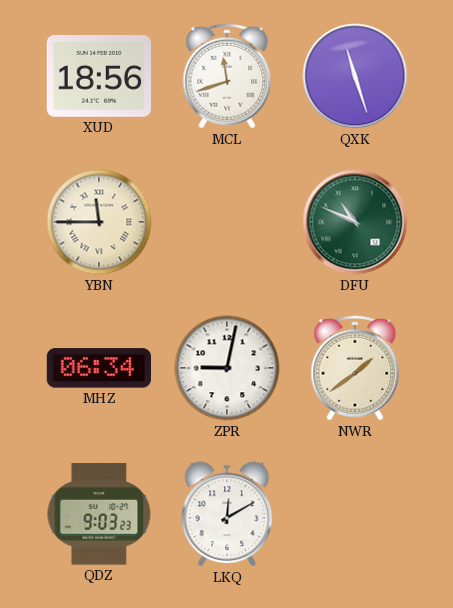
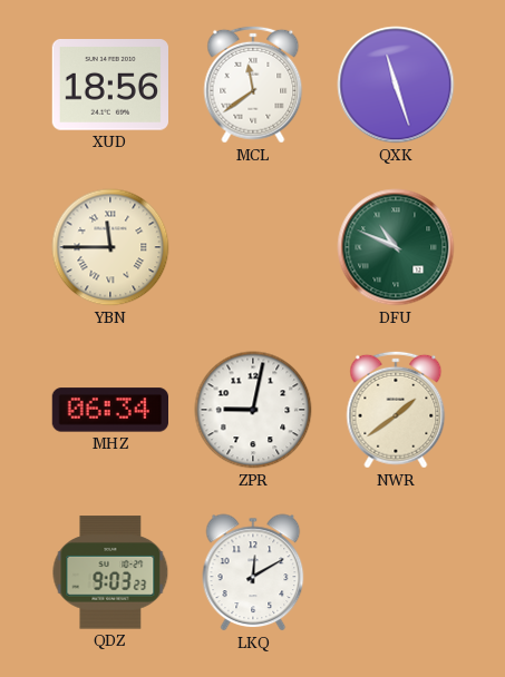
MCL: 11:42 -> 11:39
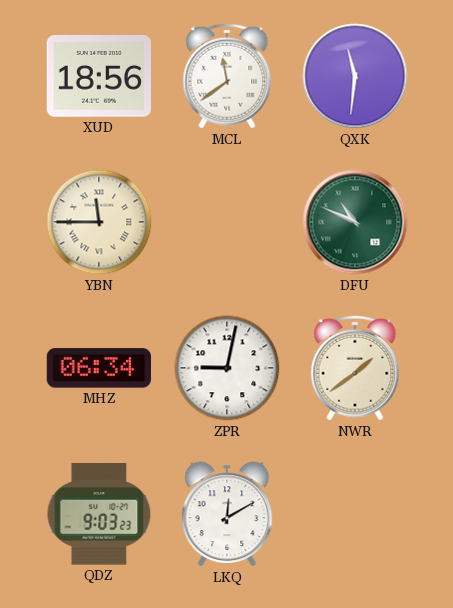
QXK: 11:27 -> 11:31
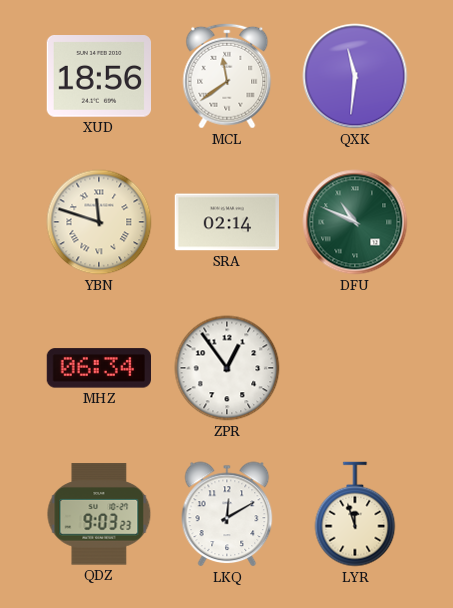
YBN: 11:45 -> 11:48
SRA: none -> 02:14
ZPR: 9:02 -> 12:54
NWR: 1:39 -> none
LYR: none -> 11:57
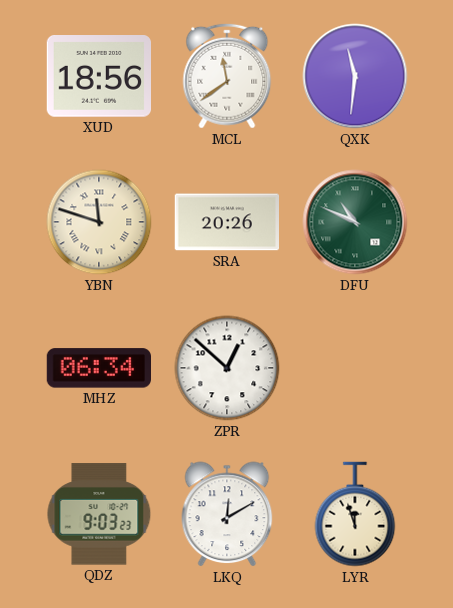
SRA: 02:14 -> 20:26
ZPR: 12:54 -> 12:52
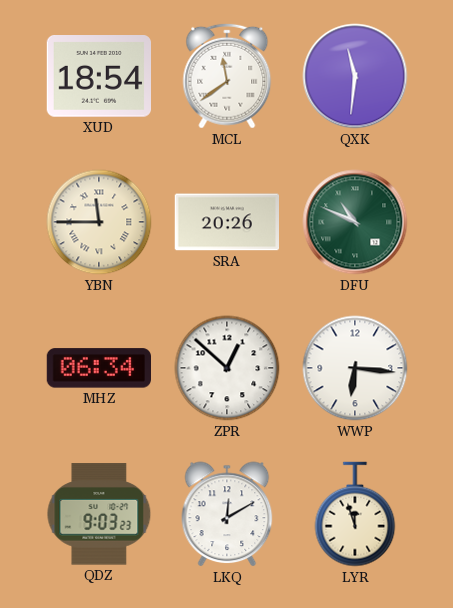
XUD: 18:56 -> 18:54
YBN: 11:48 -> 11:45
WWP: none -> 6:16
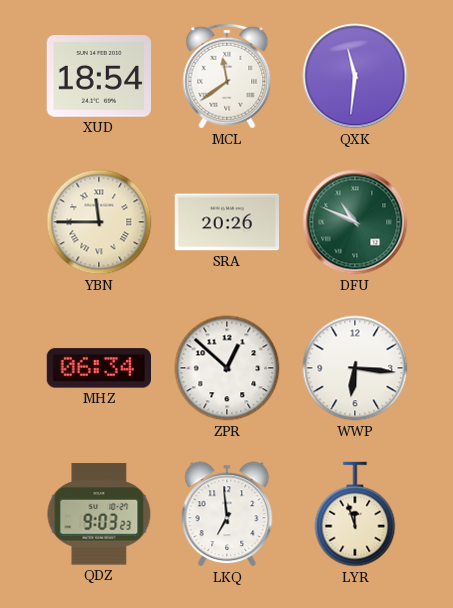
LKQ: 12:10 -> 6:59
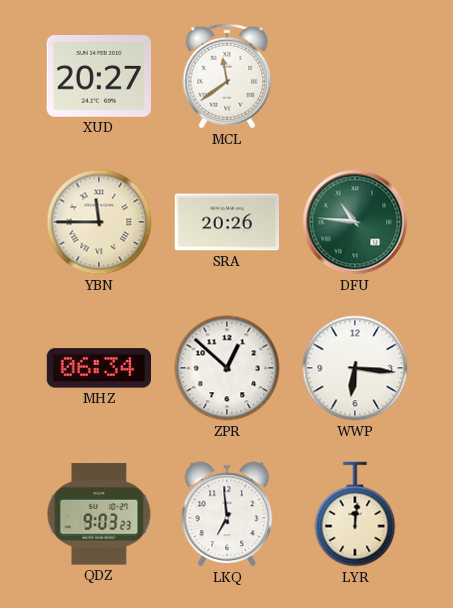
XUD: 18:54 -> 20:27
QXK: 11:31 -> none
DFU: 10:49 -> 10:46
LYR: 11:57 -> 12:01
